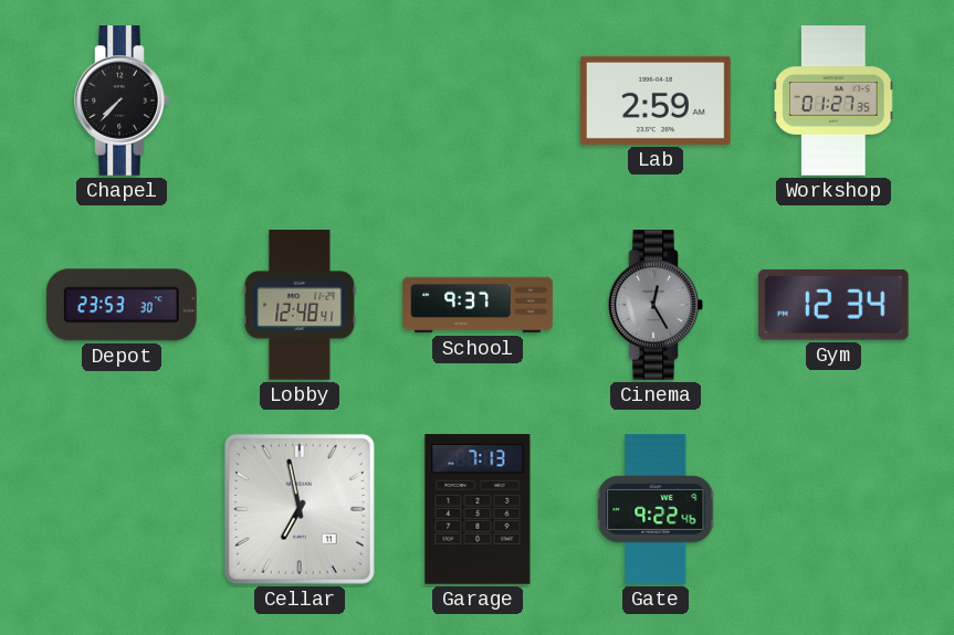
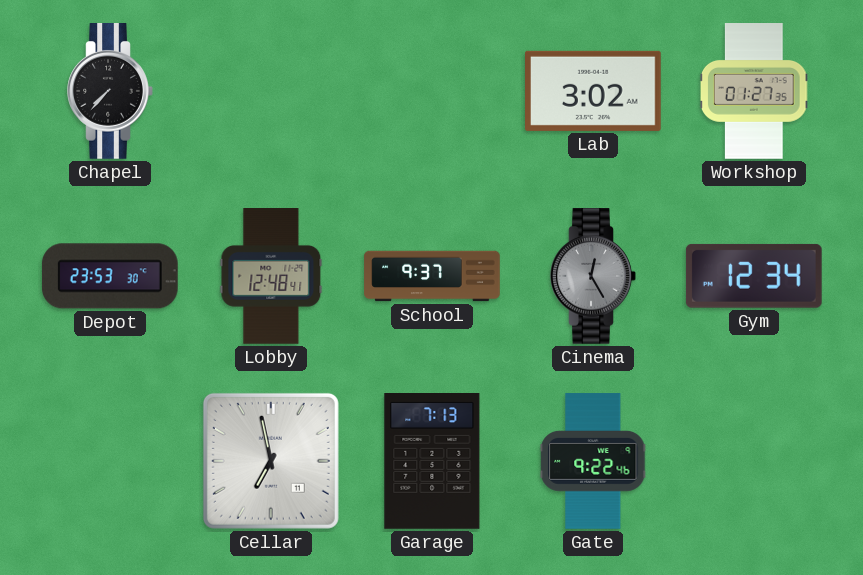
Lab: 2:59 -> 3:02
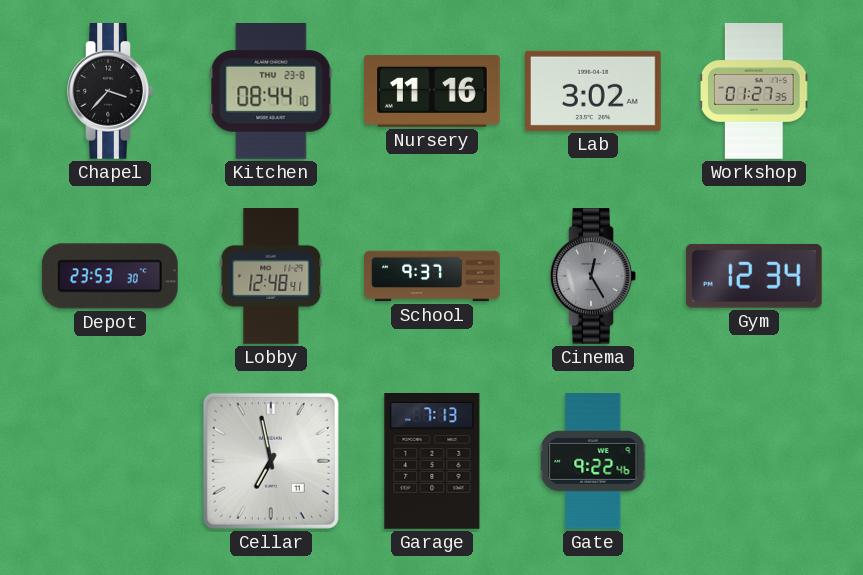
Chapel: 7:37 -> 3:37
Kitchen: none -> 08:44
Nursery: none -> 11:16
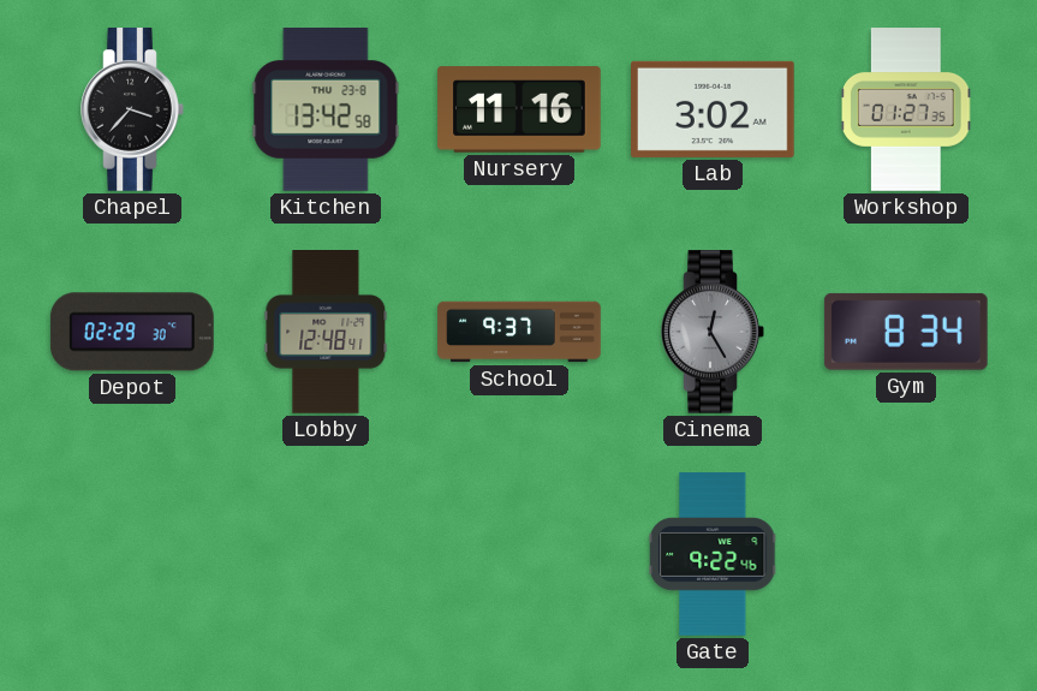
Kitchen: 08:44 -> 13:42
Depot: 23:53 -> 02:29
Gym: 12:34 -> 8:34
Cellar: 6:58 -> none
Garage: 7:13 -> none
